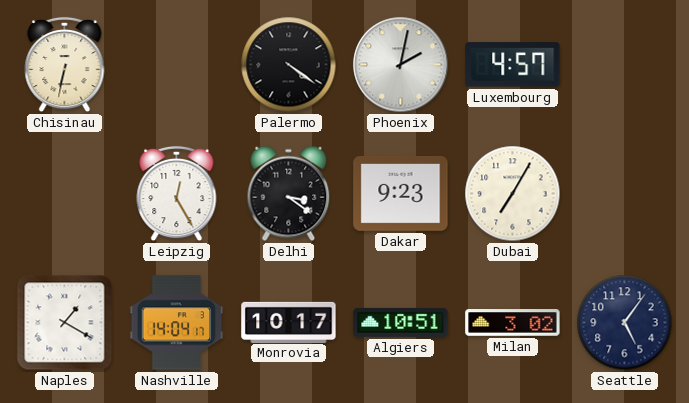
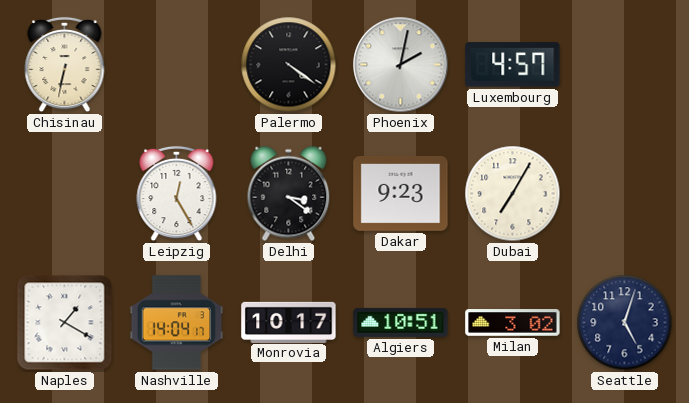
Seattle: 5:06 -> 5:03
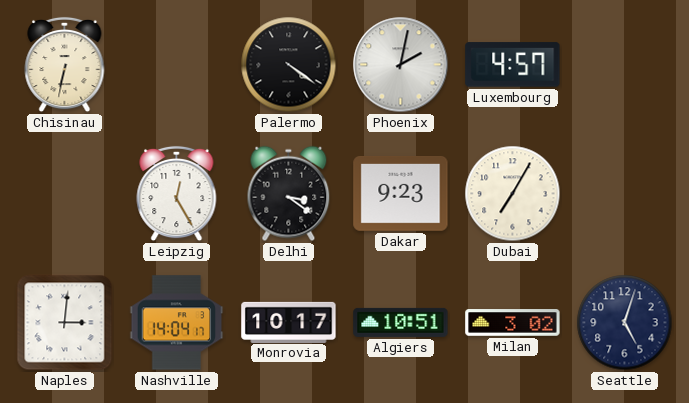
Naples: 1:20 -> 3:01
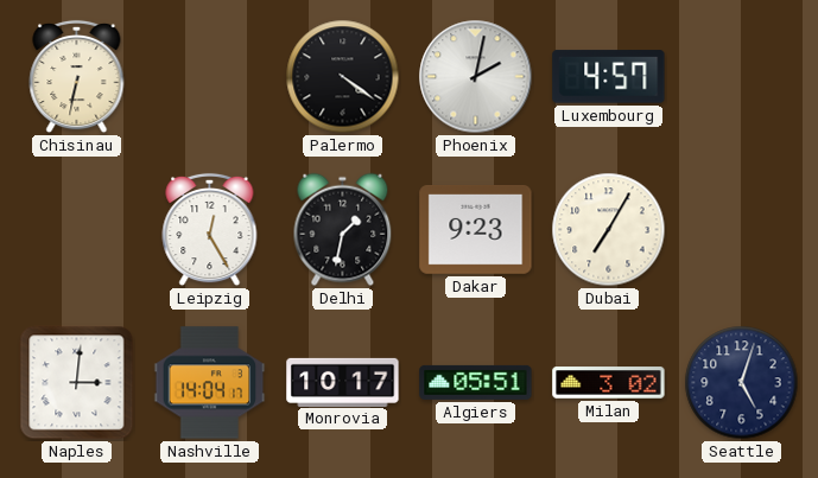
Delhi: 3:21 -> 1:32
Algiers: 10:51 -> 05:51
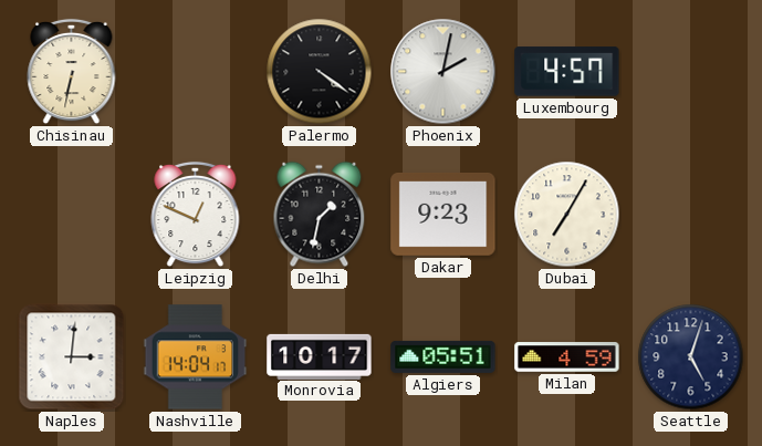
Leipzig: 12:25 -> 12:49
Milan: 3:02 -> 4:59
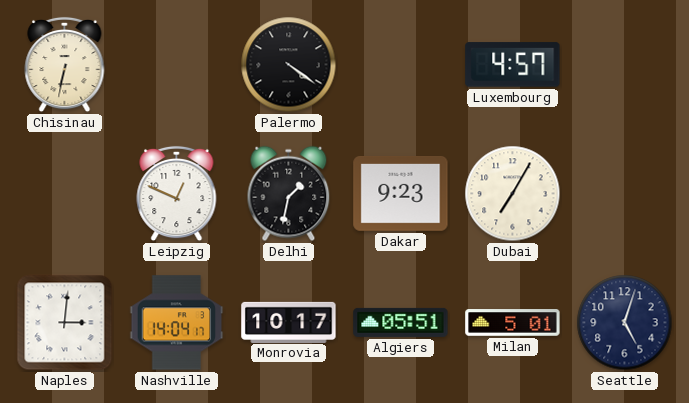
Phoenix: 2:02 -> none
Milan: 4:59 -> 5:01
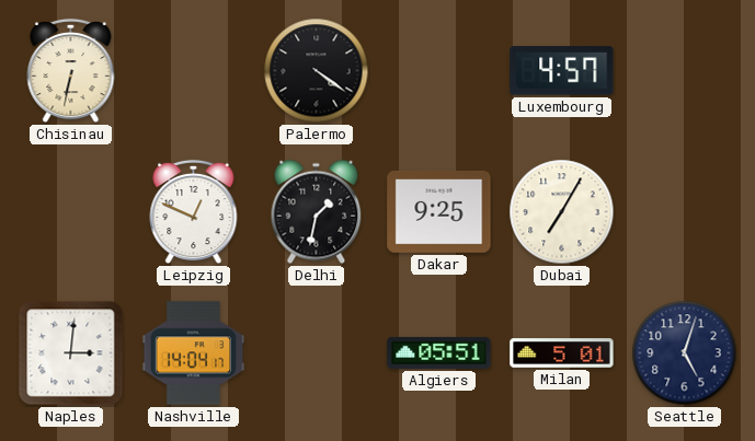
Dakar: 9:23 -> 9:25
Monrovia: 10:17 -> none
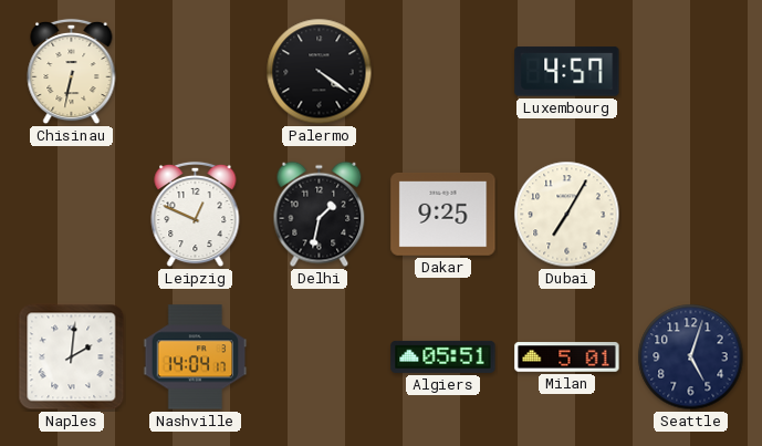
Naples: 3:01 -> 2:01
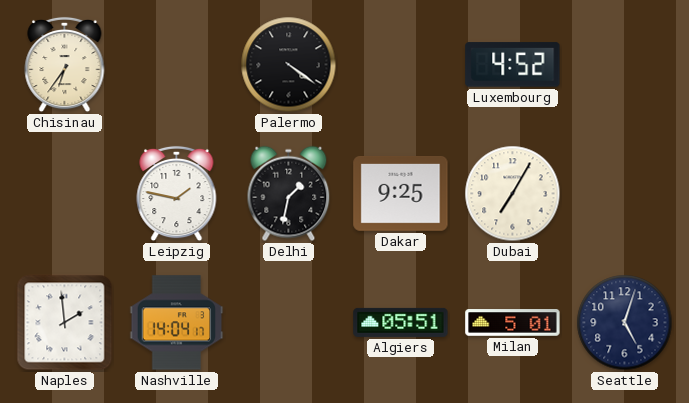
Chisinau: 6:32 -> 6:36
Luxembourg: 4:57 -> 4:52
Leipzig: 12:49 -> 1:47
Naples: 2:01 -> 1:59
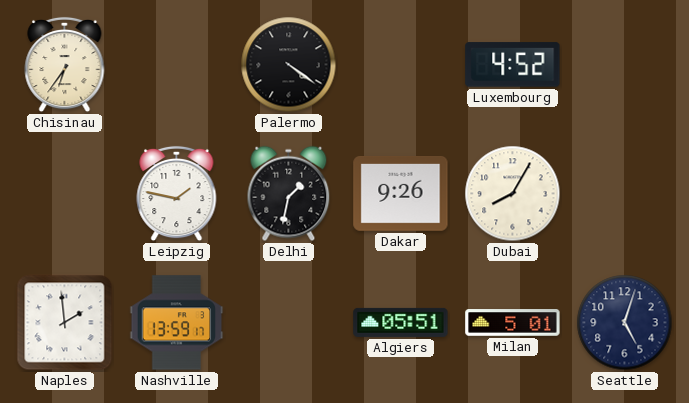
Dakar: 9:25 -> 9:26
Dubai: 7:05 -> 8:05
Nashville: 14:04 -> 13:59
